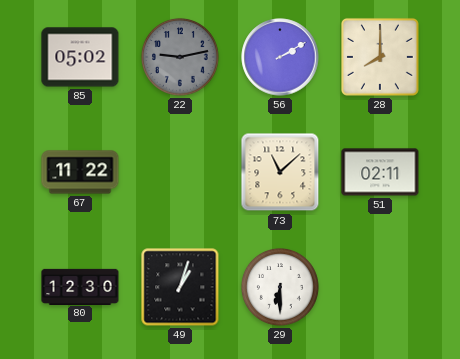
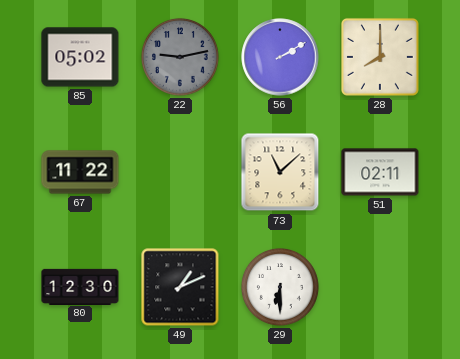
49: 1:03 -> 1:11
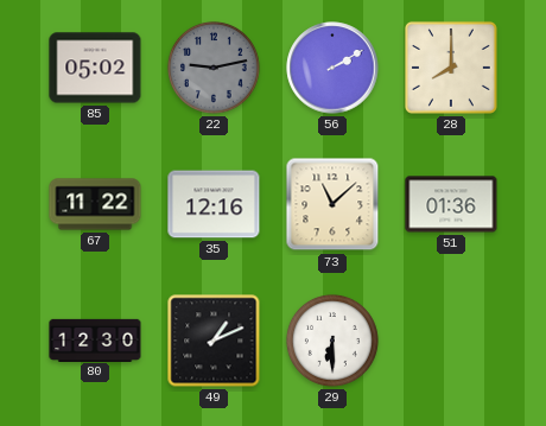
35: none -> 12:16
51: 02:11 -> 01:36
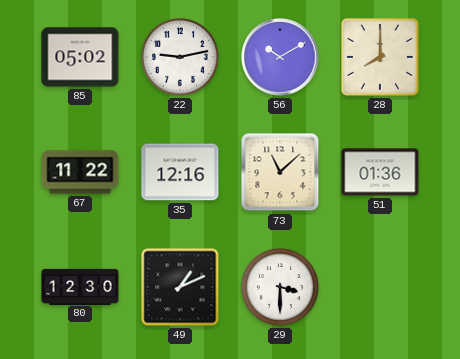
22 dial: grey -> white
56: 2:10 -> 10:10
29: 6:30 -> 3:30
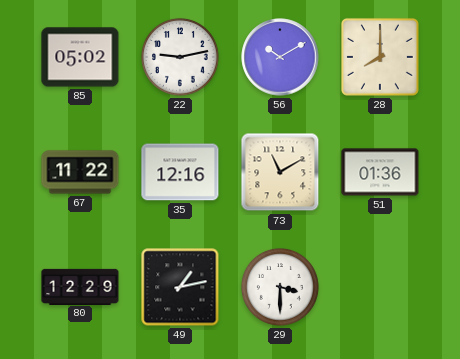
73: 11:08 -> 11:10
80: 12:30 -> 12:29
49: 1:11 -> 1:13
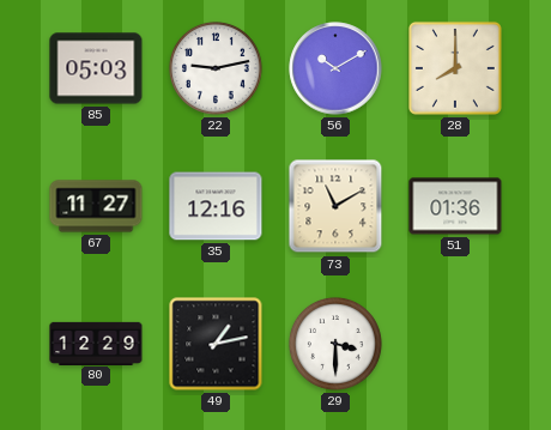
85: 05:02 -> 05:03
67: 11:22 -> 11:27
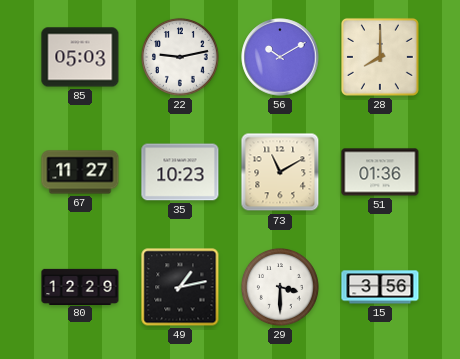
35: 12:16 -> 10:23
15: none -> 3:56
